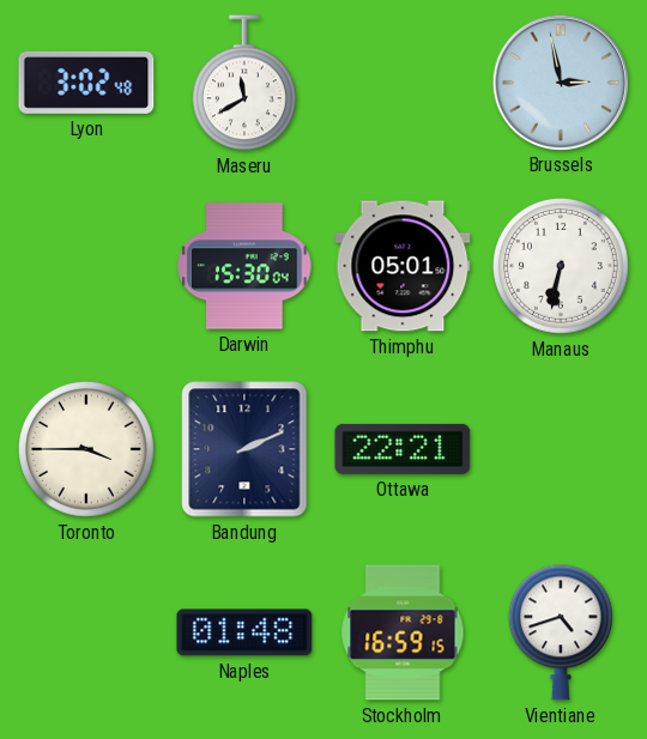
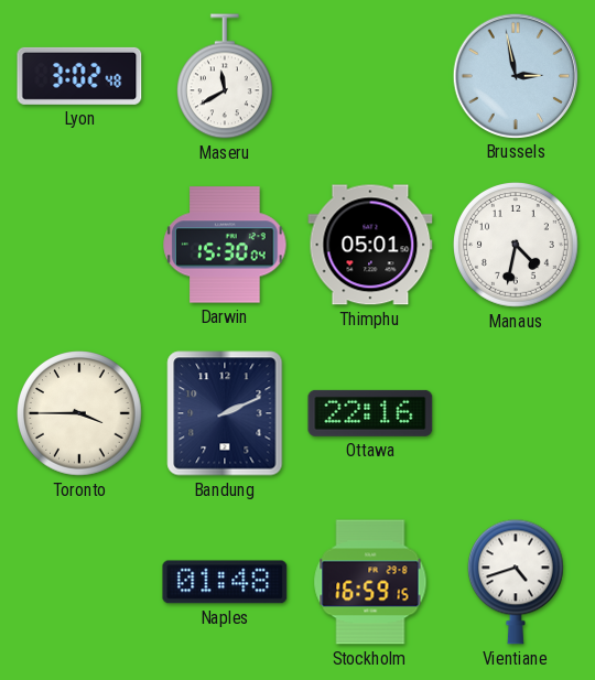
Manaus: 6:32 -> 4:32
Ottawa: 22:21 -> 22:16
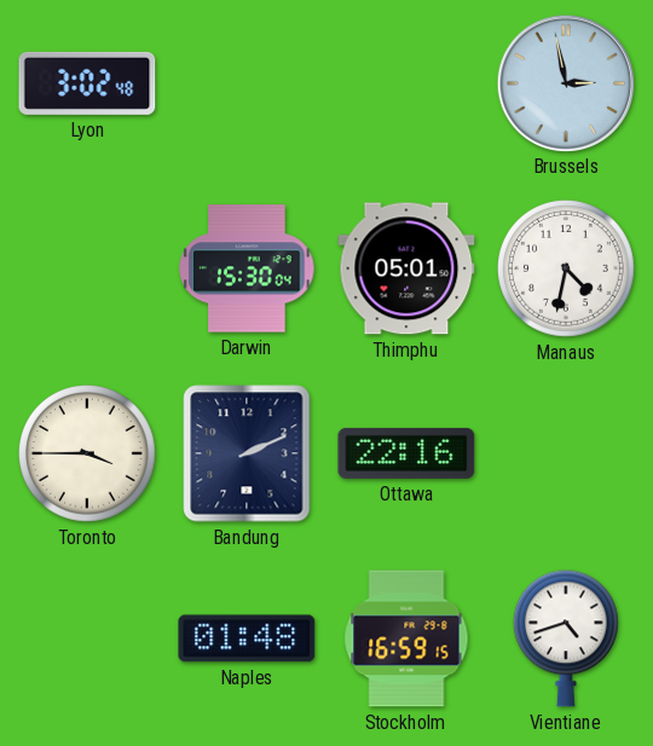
Maseru: 11:40 -> none
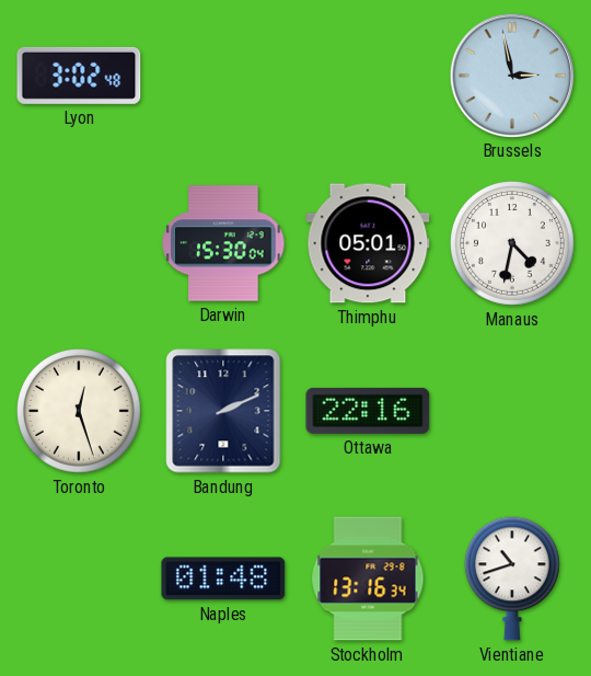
Toronto: 3:45 -> 12:27
Stockholm: 16:59 -> 13:16
Vientiane: 4:42 -> 10:42
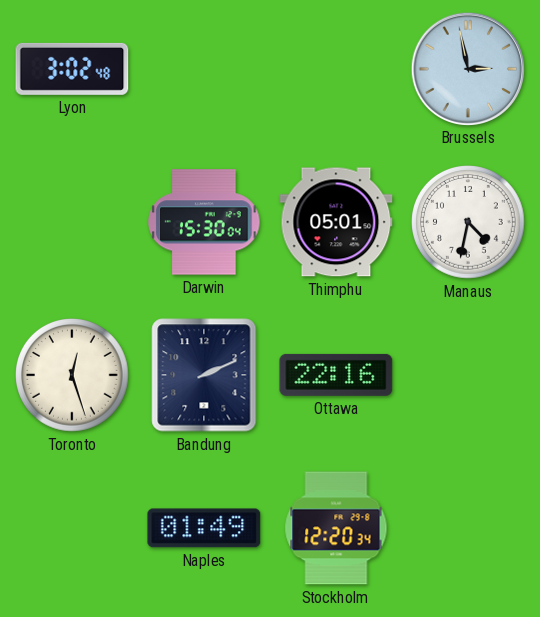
Naples: 01:48 -> 01:49
Stockholm: 13:16 -> 12:20
Vientiane: 10:42 -> none
